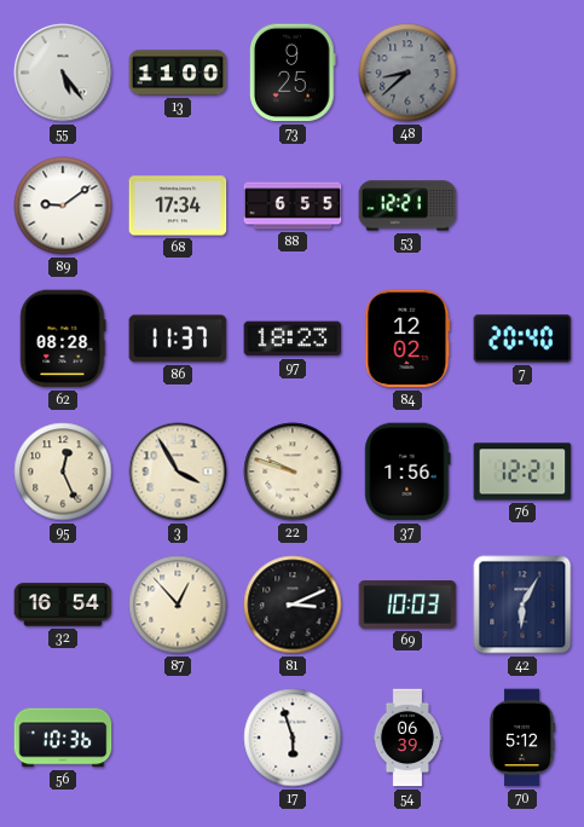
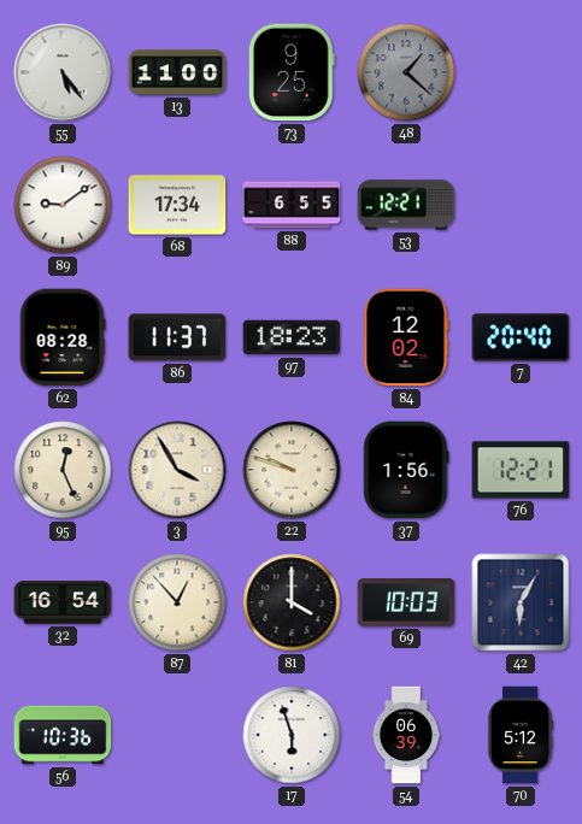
48: 8:38 -> 1:22
81: 3:11 -> 4:00
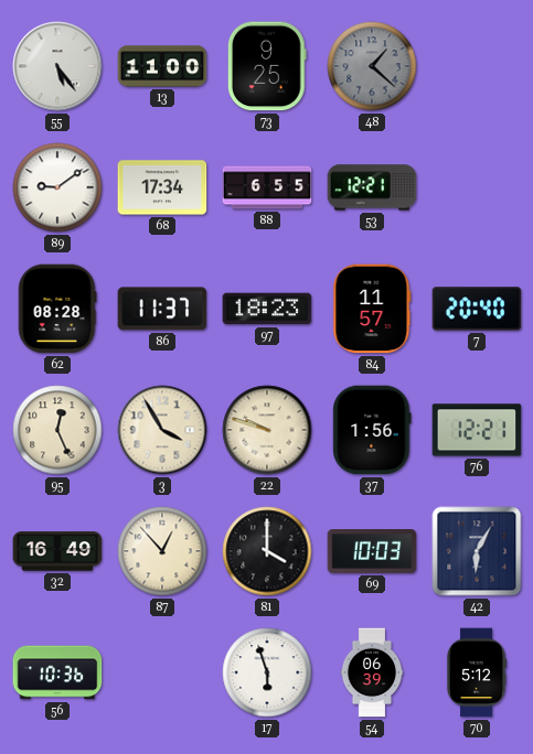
84: 12:02 -> 11:57
32: 16:54 -> 16:49
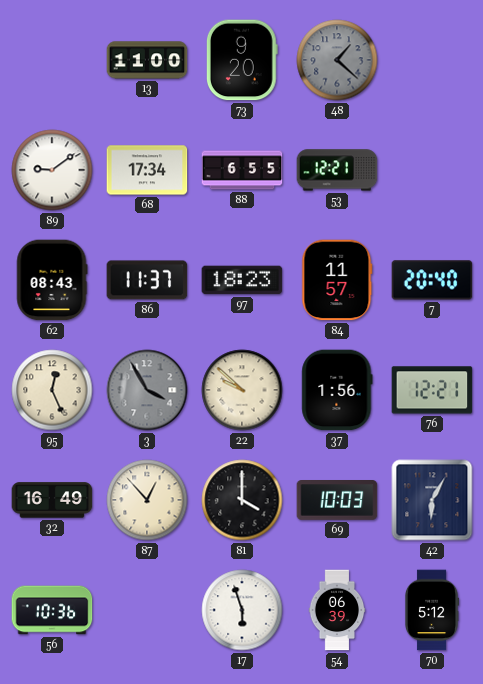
55: 5:24 -> none
73: 9:25 -> 9:20
62: 08:28 -> 08:43
3 dial: cream -> grey
22: 9:48 -> 9:52
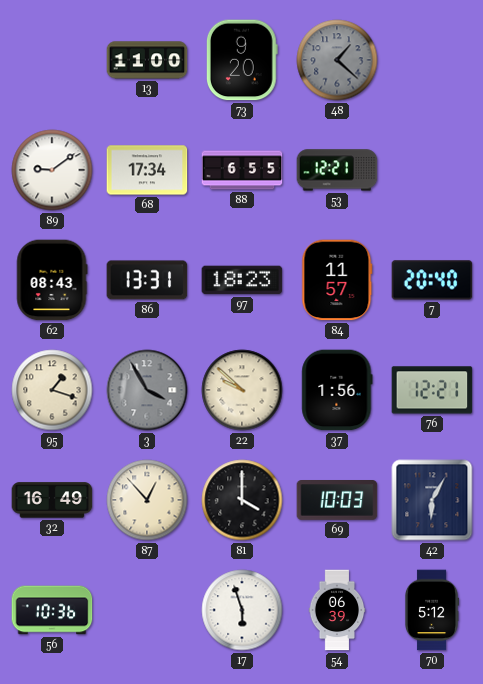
86: 11:37 -> 13:31
95: 12:26 -> 1:18
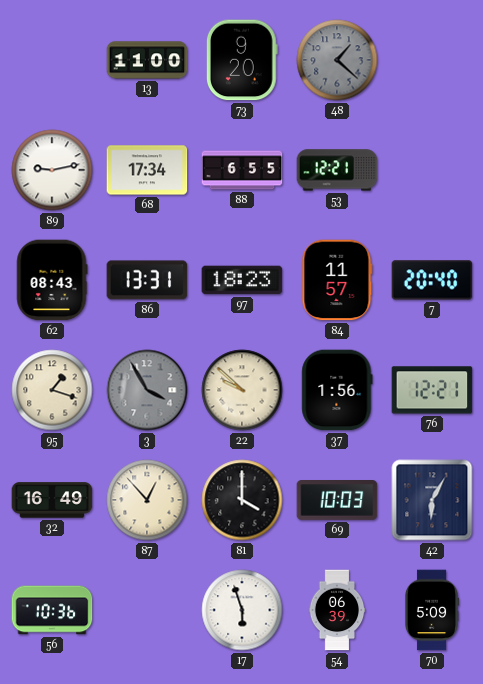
89: 9:09 -> 9:13
70: 5:12 -> 5:09
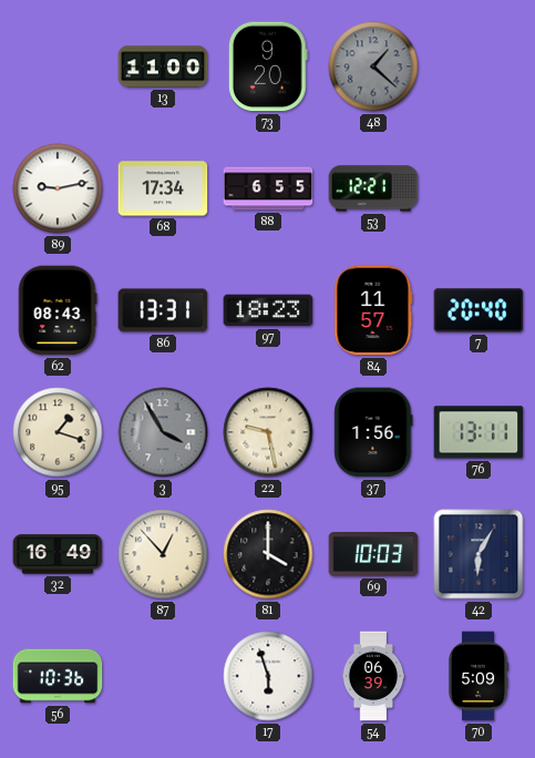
22: 9:52 -> 9:28
76: 12:21 -> 13:11
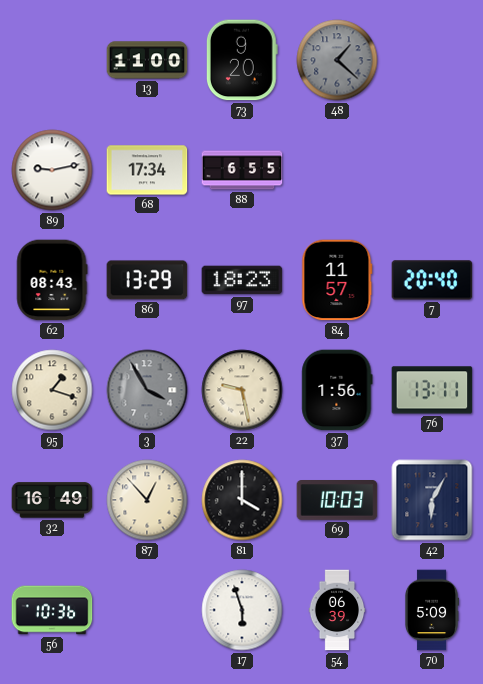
53: 12:21 -> none
86: 13:31 -> 13:29
